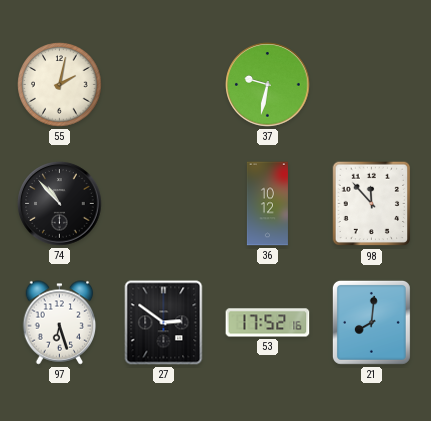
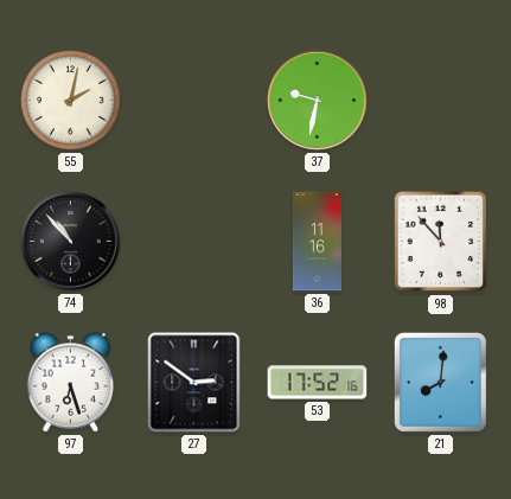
36: 10:12 -> 11:16
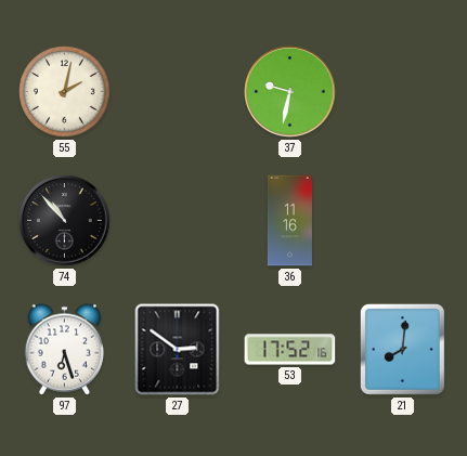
98: 11:53 -> none
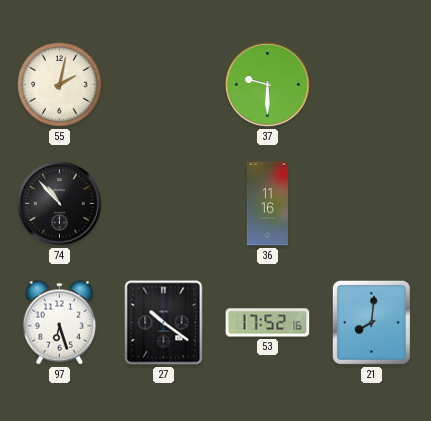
37: 9:32 -> 9:30
27: 2:51 -> 10:21
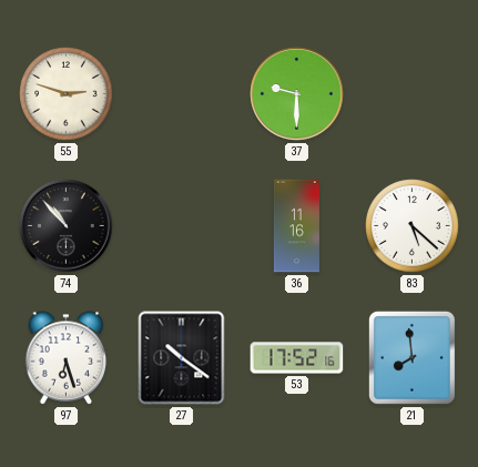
55: 2:02 -> 2:48
83: none -> 5:22
21: 8:01 -> 7:59
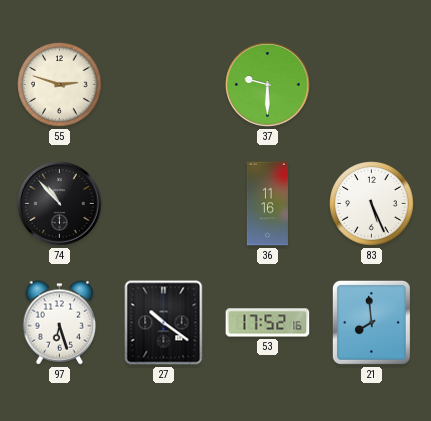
83: 5:22 -> 5:26
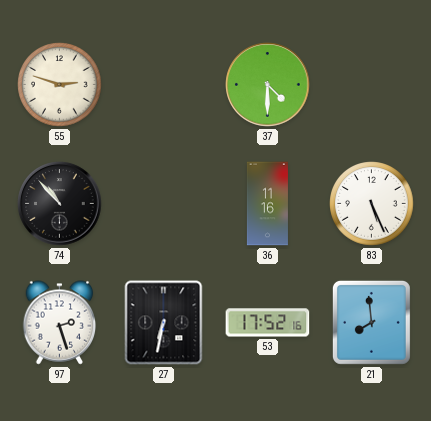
37: 9:30 -> 4:30
97: 6:27 -> 2:27
27: 10:21 -> 6:32
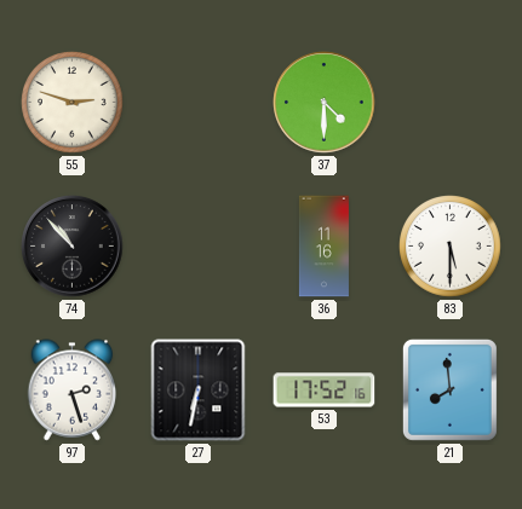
83: 5:26 -> 5:30
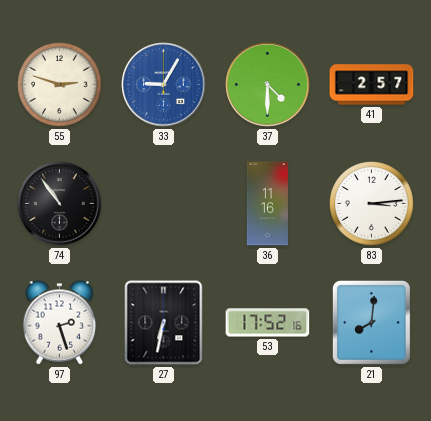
33: none -> 9:05
41: none -> 2:57
74: 10:53 -> 10:54
83: 5:30 -> 3:14
21: 7:59 -> 8:01
